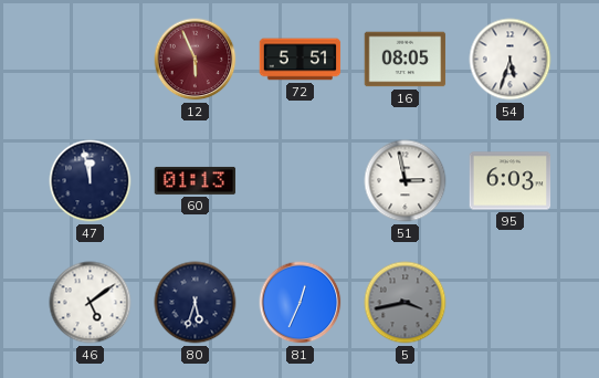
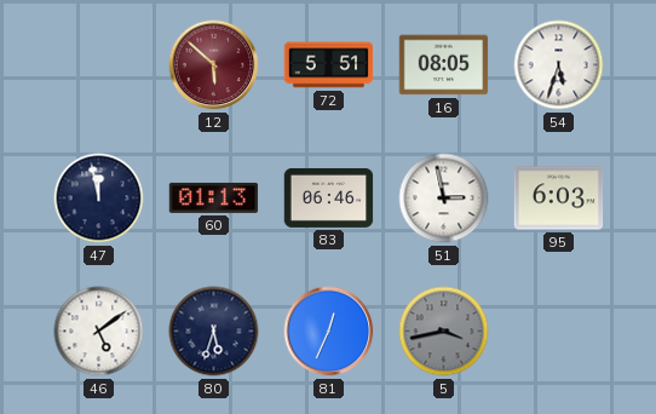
12: 5:56 -> 5:52
83: none -> 06:46
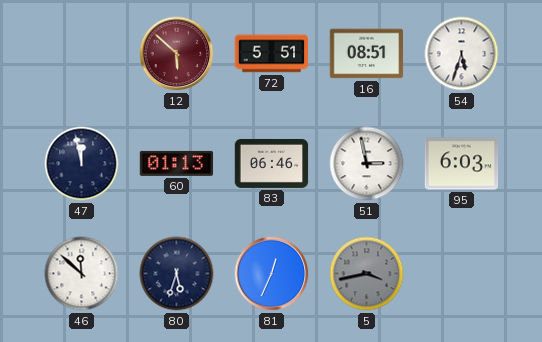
16: 08:05 -> 08:51
46: 5:09 -> 11:52
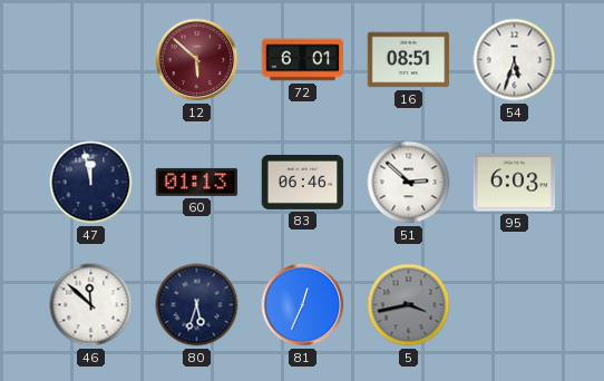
72: 5:51 -> 6:01
51: 2:58 -> 2:52
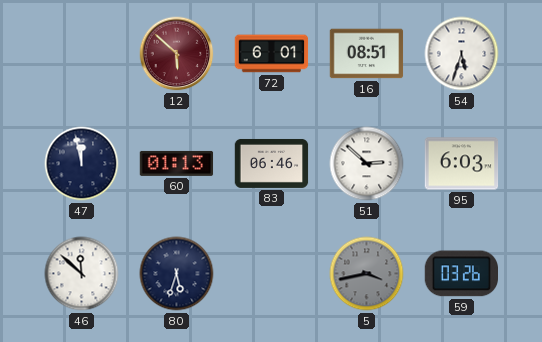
81: 12:34 -> none
59: none -> 03:26
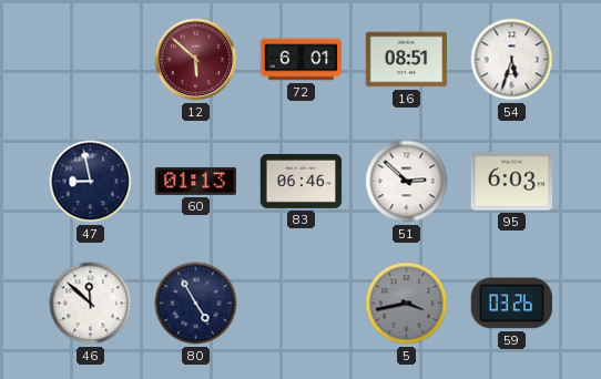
47: 11:58 -> 8:58
80: 5:33 -> 4:55
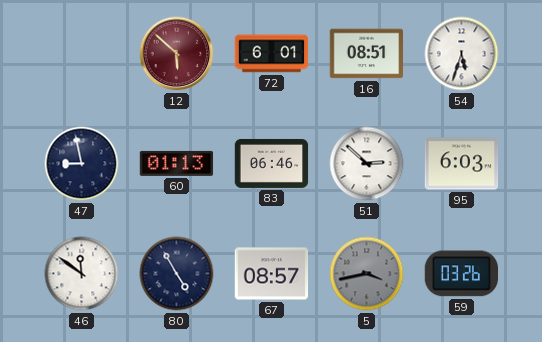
46: 11:52 -> 11:51
67: none -> 08:57
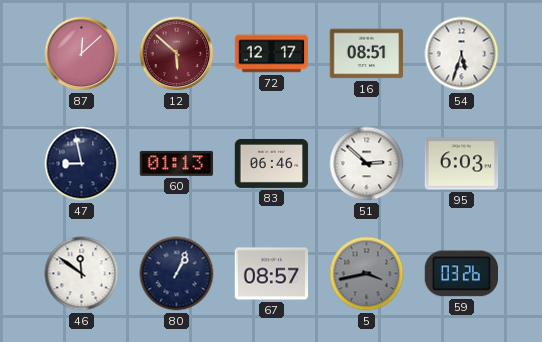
87: none -> 12:08
72: 6:01 -> 12:17
80: 4:55 -> 1:04
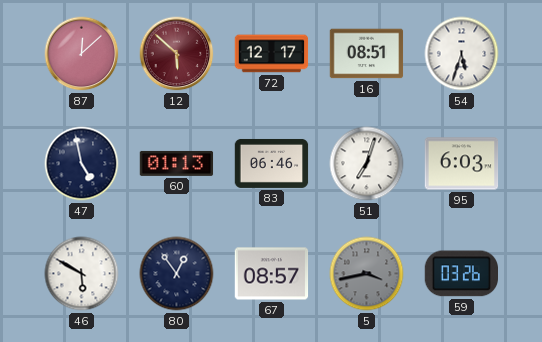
47: 8:58 -> 4:58
51: 2:52 -> 7:03
46: 11:51 -> 5:50
80: 1:04 -> 12:54
